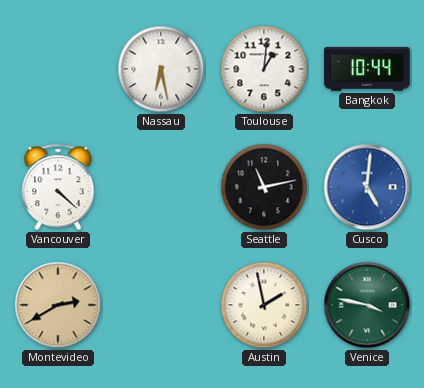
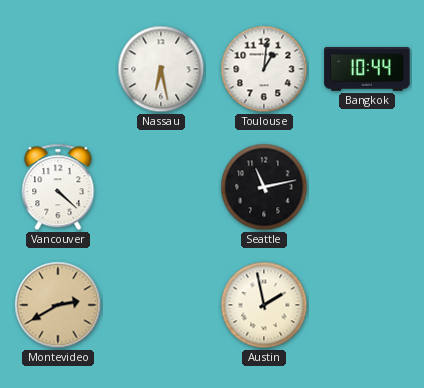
Cusco: 5:01 -> none
Venice: 3:47 -> none
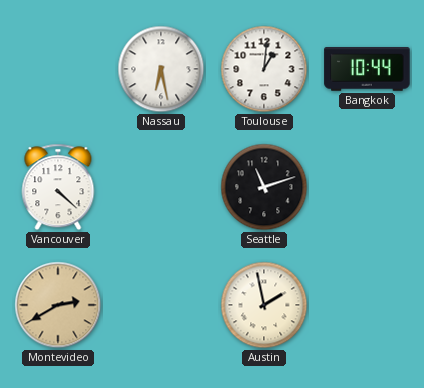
Seattle: 11:13 -> 11:12
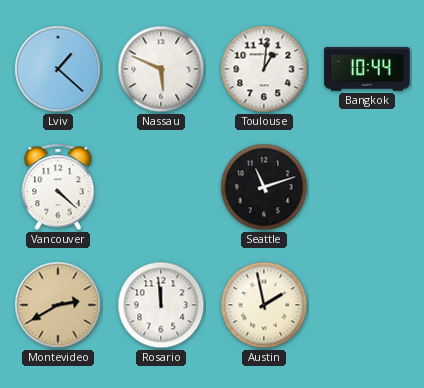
Lviv: none -> 1:22
Nassau: 6:28 -> 5:49
Rosario: none -> 11:59
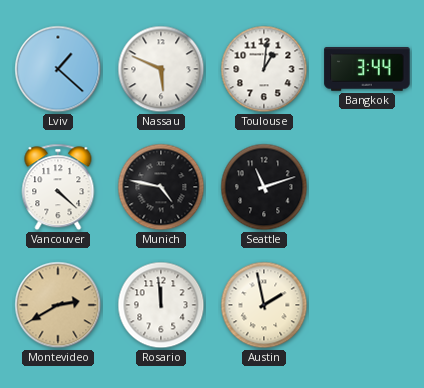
Bangkok: 10:44 -> 3:44
Munich: none -> 4:47
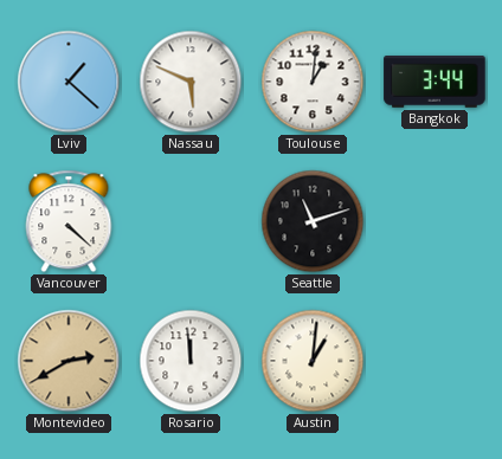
Munich: 4:47 -> none
Austin: 1:58 -> 1:01
